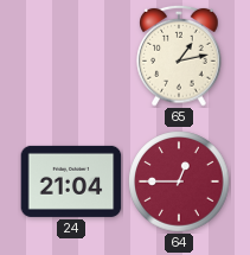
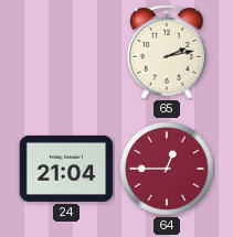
65: 1:13 -> 2:13
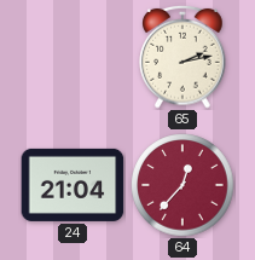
64: 12:45 -> 12:37
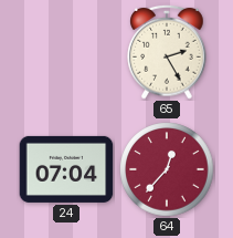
65: 2:13 -> 2:25
24: 21:04 -> 07:04
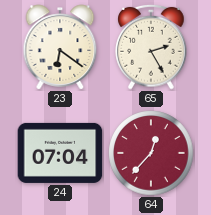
23: none -> 6:21
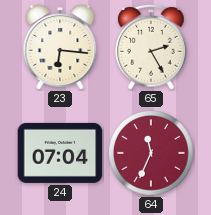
23: 6:21 -> 6:16
64: 12:37 -> 11:34
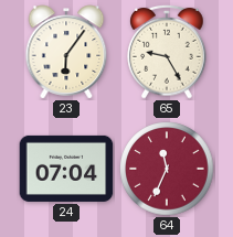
23: 6:16 -> 6:06
65: 2:25 -> 9:25
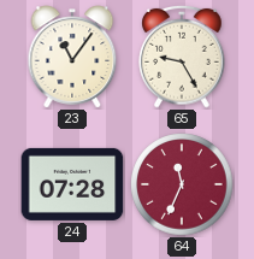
23: 6:06 -> 11:06
24: 07:04 -> 07:28
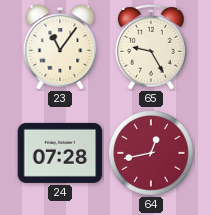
64: 11:34 -> 12:43
